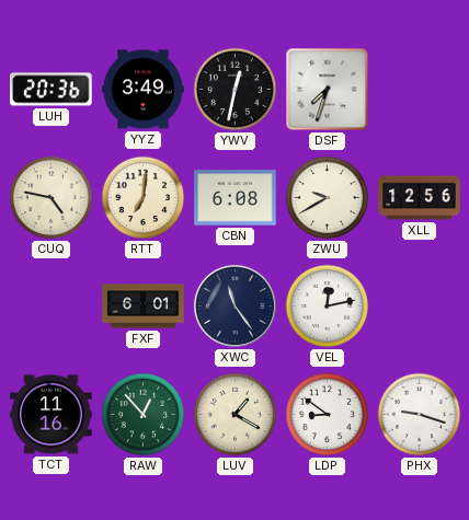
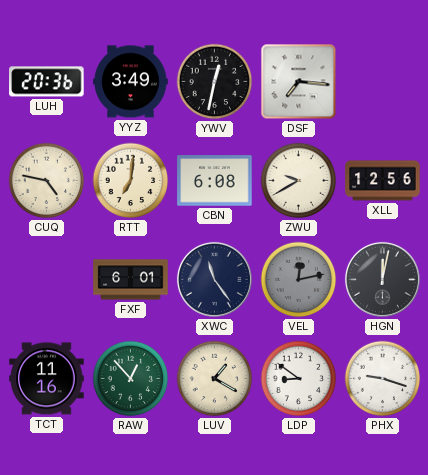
DSF: 7:33 -> 7:16
VEL dial: white -> grey
HGN: none -> 12:02
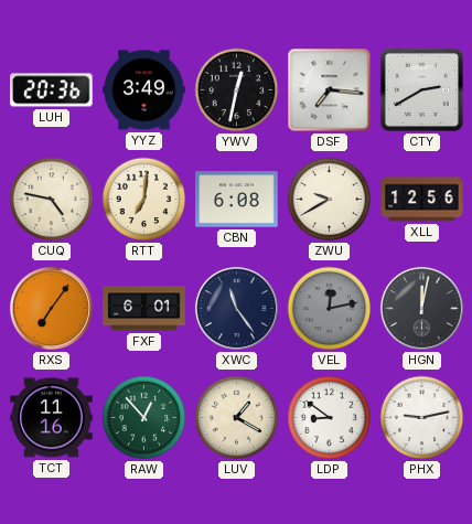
CTY: none -> 2:40
RXS: none -> 7:06
PHX: 9:18 -> 9:13
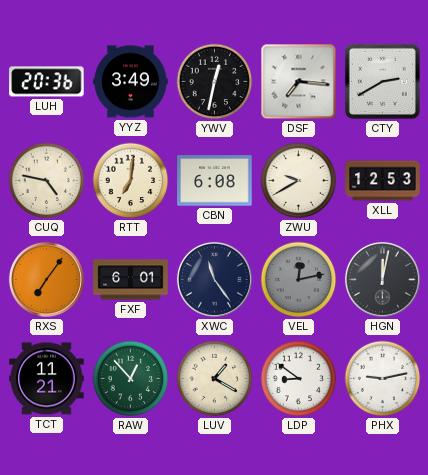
XLL: 12:56 -> 12:53
TCT: 11:16 -> 11:21
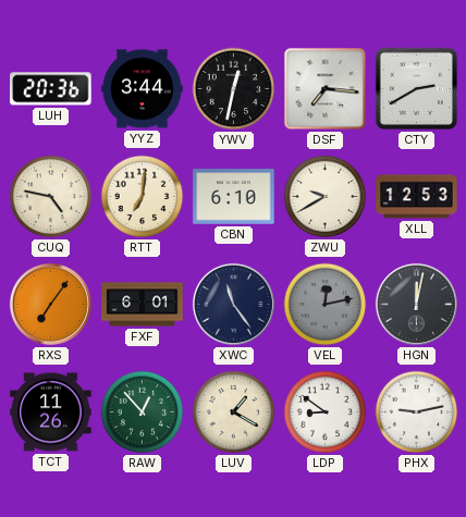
YYZ: 3:49 -> 3:44
CBN: 6:08 -> 6:10
TCT: 11:21 -> 11:26
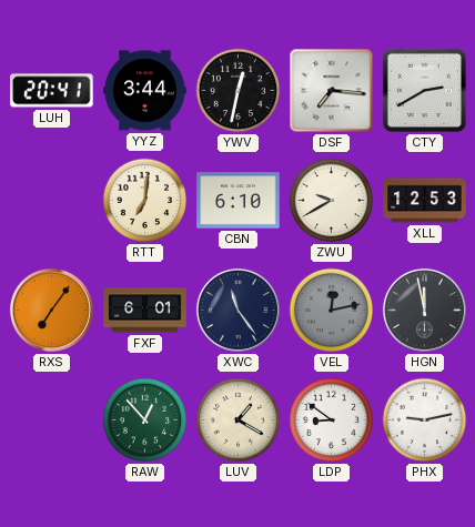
LUH: 20:36 -> 20:41
CUQ: 4:47 -> none
HGN: 12:02 -> 11:58
TCT: 11:26 -> none
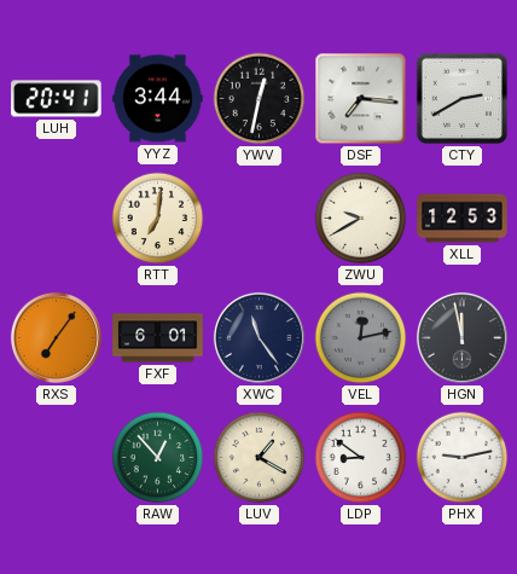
CBN: 6:10 -> none
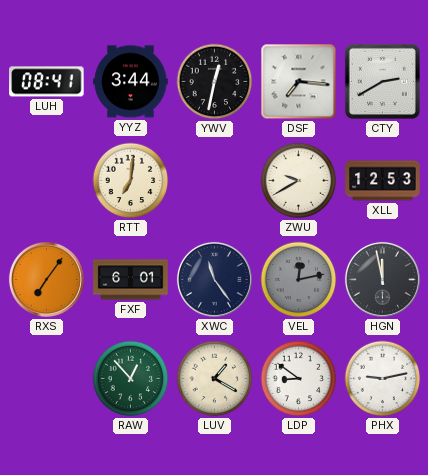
LUH: 20:41 -> 08:41
